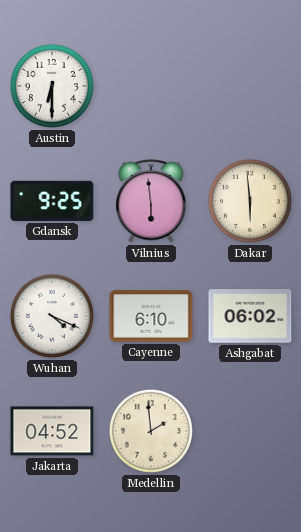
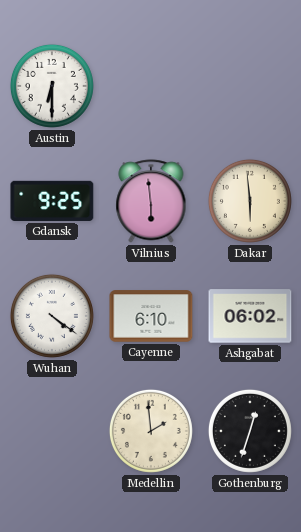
Wuhan: 4:19 -> 4:21
Jakarta: 04:52 -> none
Gothenburg: none -> 12:33
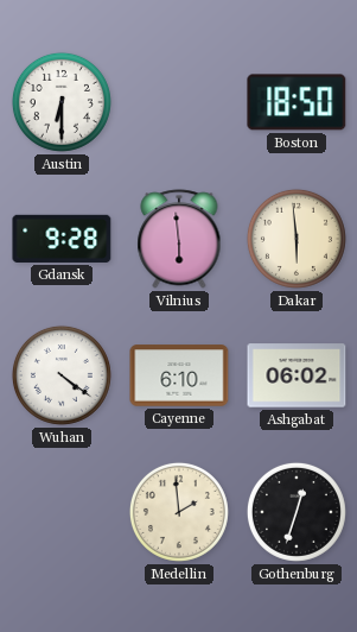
Boston: none -> 18:50
Gdansk: 9:25 -> 9:28
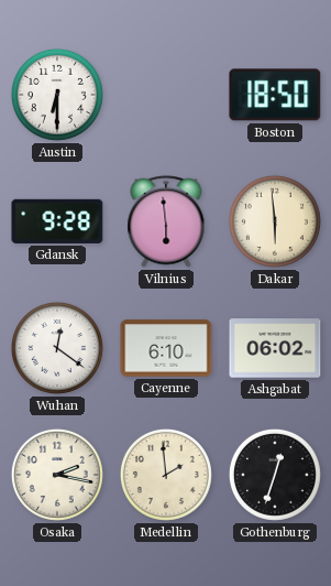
Wuhan: 4:21 -> 12:21
Osaka: none -> 2:17
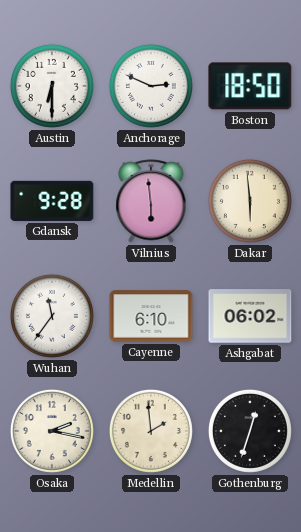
Anchorage: none -> 2:49
Wuhan: 12:21 -> 11:36
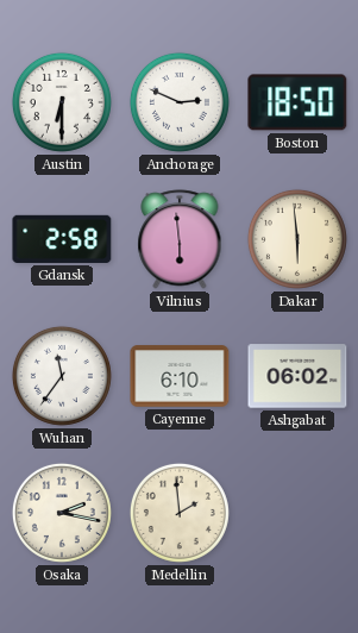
Gdansk: 9:28 -> 2:58
Gothenburg: 12:33 -> none
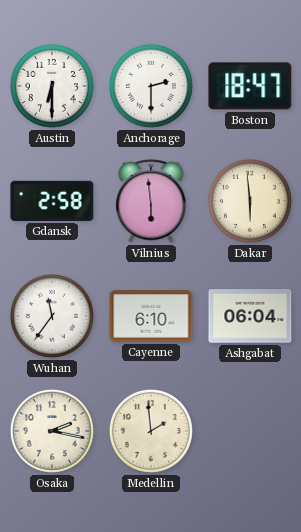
Anchorage: 2:49 -> 2:30
Boston: 18:50 -> 18:47
Ashgabat: 06:02 -> 06:04
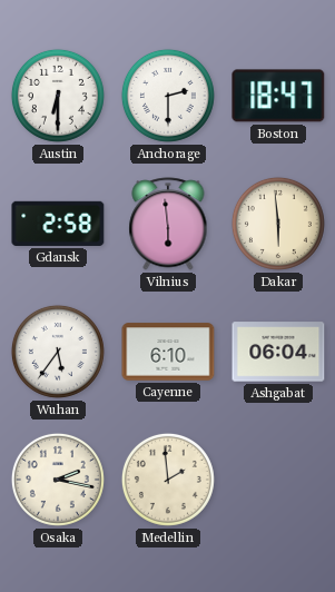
Wuhan: 11:36 -> 5:36
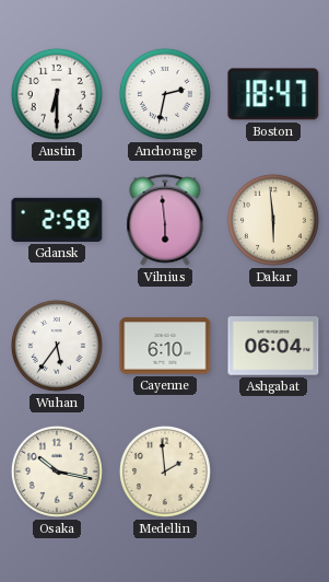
Anchorage: 2:30 -> 2:32
Osaka: 2:17 -> 10:17
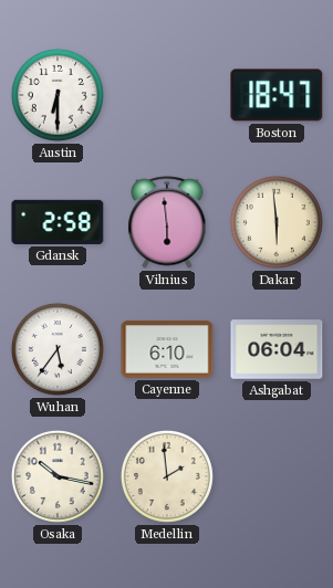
Anchorage: 2:32 -> none
